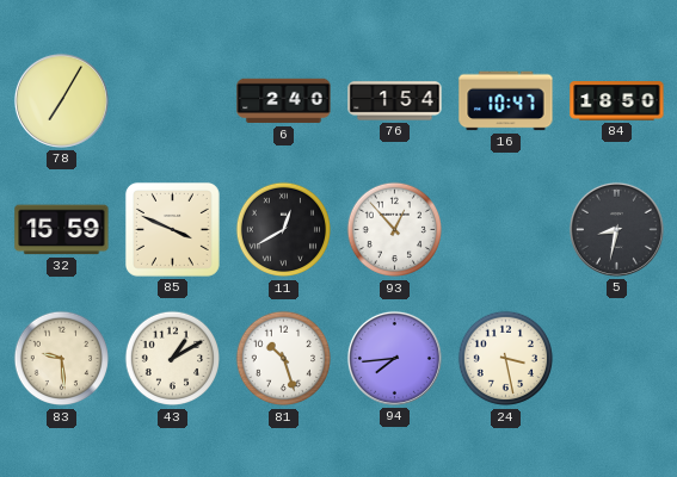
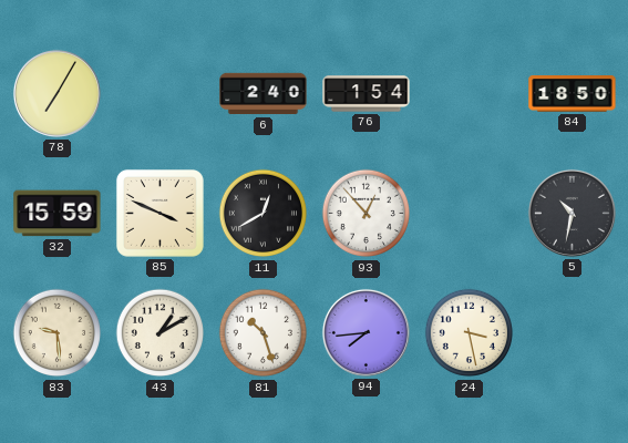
16: 10:47 -> none
5: 8:32 -> 10:32
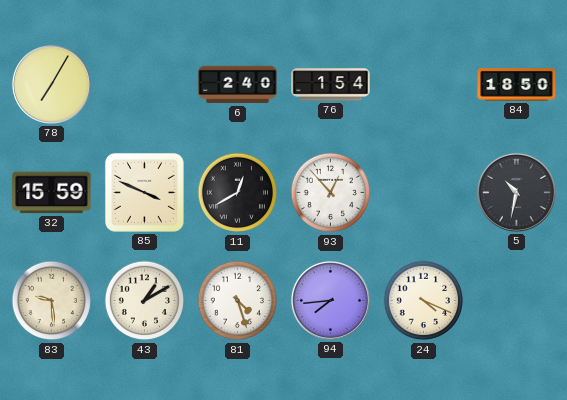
81: 10:27 -> 4:27
24: 3:28 -> 4:19
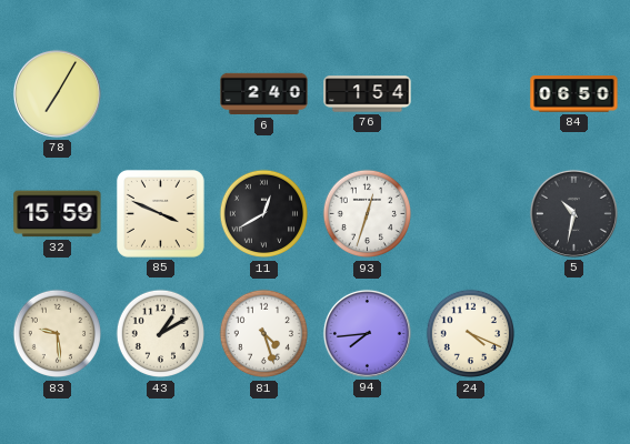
84: 18:50 -> 06:50
93: 12:53 -> 12:33
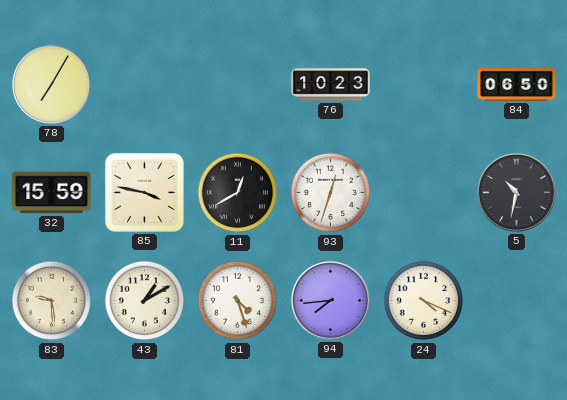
6: 2:40 -> none
76: 1:54 -> 10:23
85: 3:49 -> 3:47
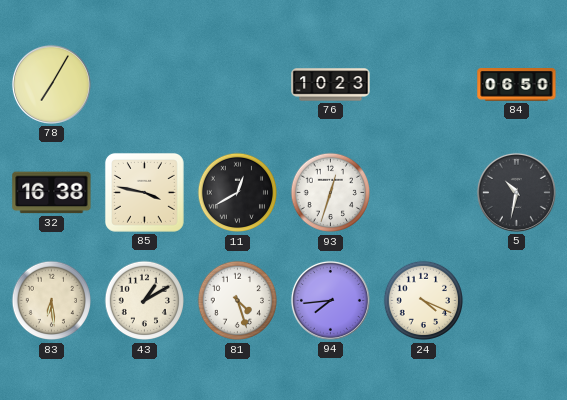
32: 15:59 -> 16:38
83: 9:29 -> 6:29
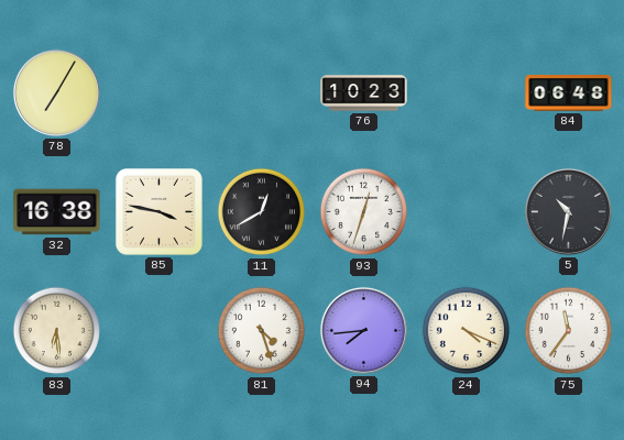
84: 06:50 -> 06:48
43: 1:10 -> none
75: none -> 11:36
